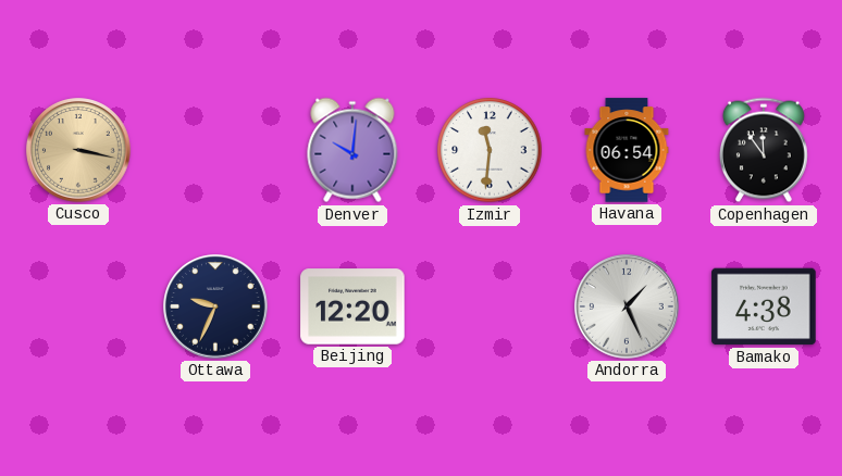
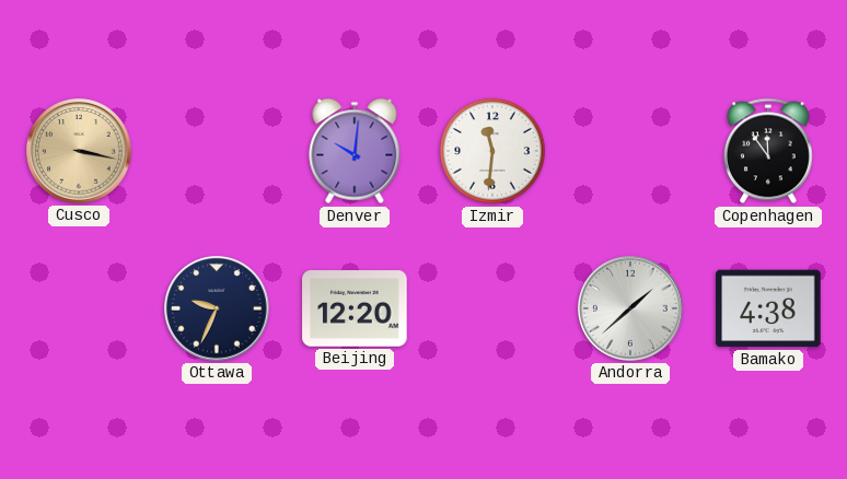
Havana: 06:54 -> none
Andorra: 1:26 -> 1:38
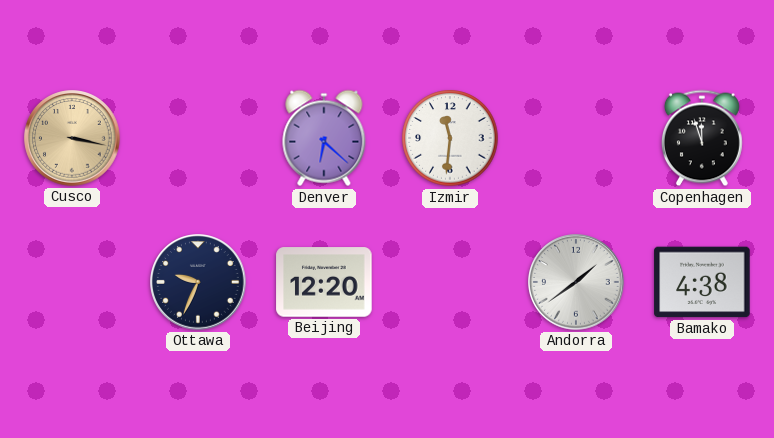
Denver: 10:01 -> 6:22
Copenhagen: 11:54 -> 11:57
Andorra: 1:38 -> 1:39
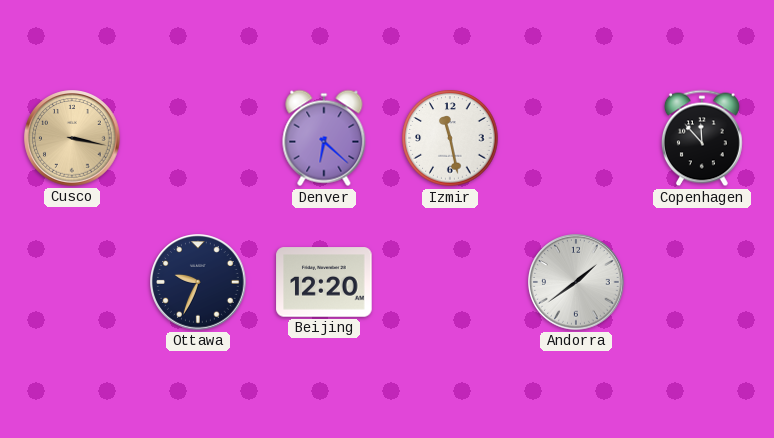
Izmir: 11:31 -> 11:28
Copenhagen: 11:57 -> 11:53
Bamako: 4:38 -> none
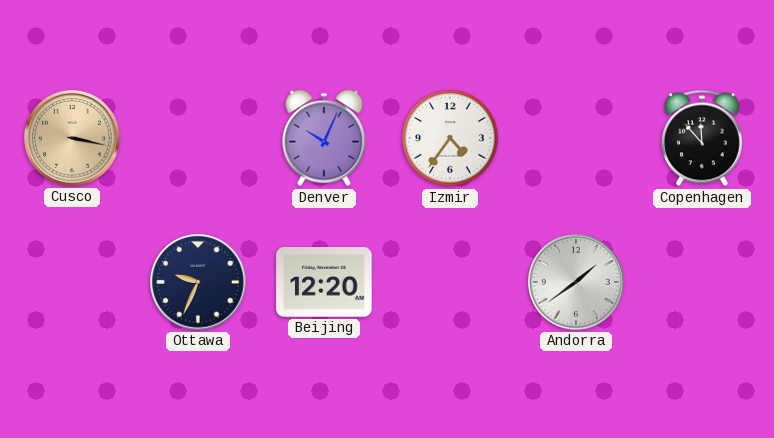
Denver: 6:22 -> 10:04
Izmir: 11:28 -> 4:36
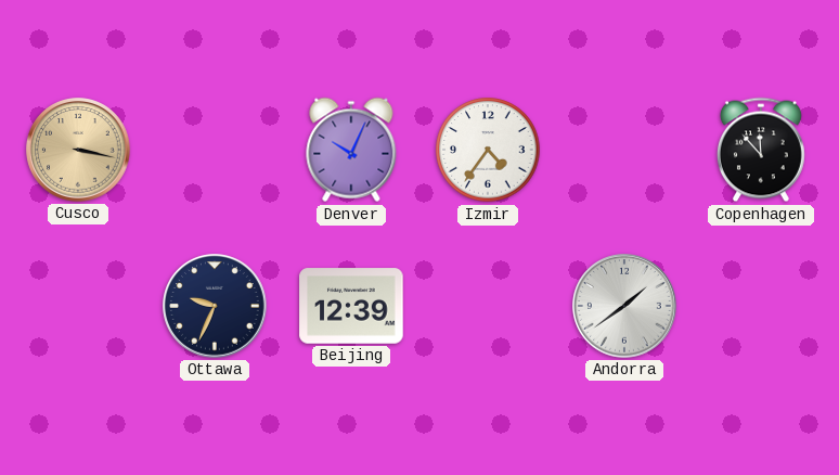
Beijing: 12:20 -> 12:39
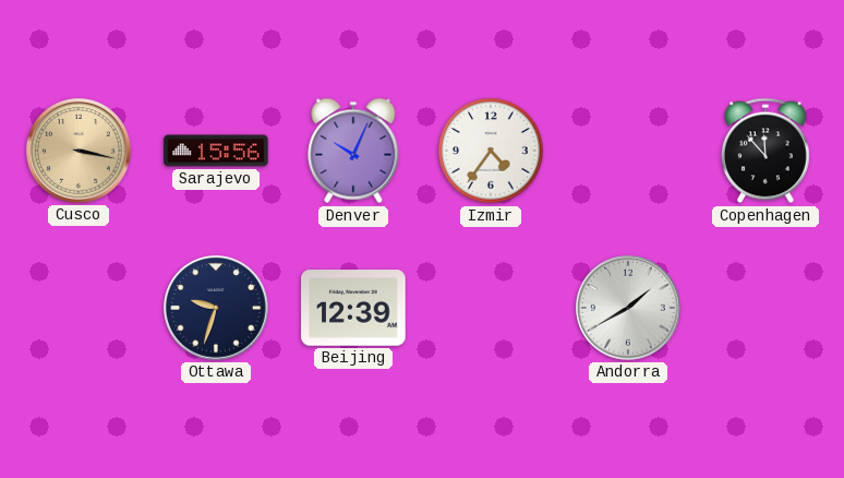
Sarajevo: none -> 15:56
Ottawa: 9:34 -> 9:33
Andorra: 1:39 -> 1:40
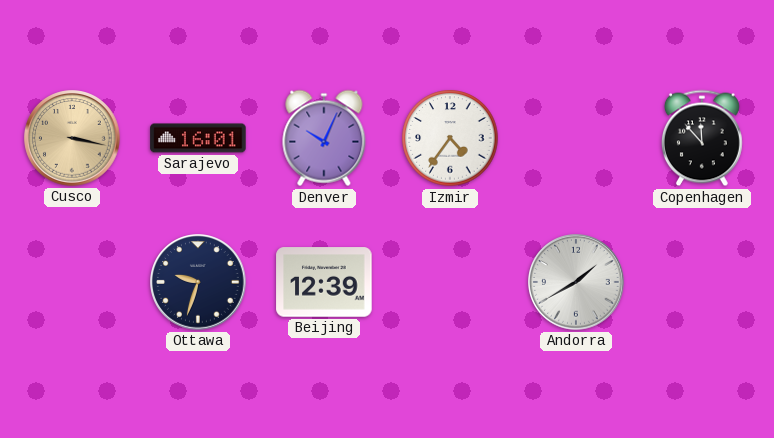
Sarajevo: 15:56 -> 16:01
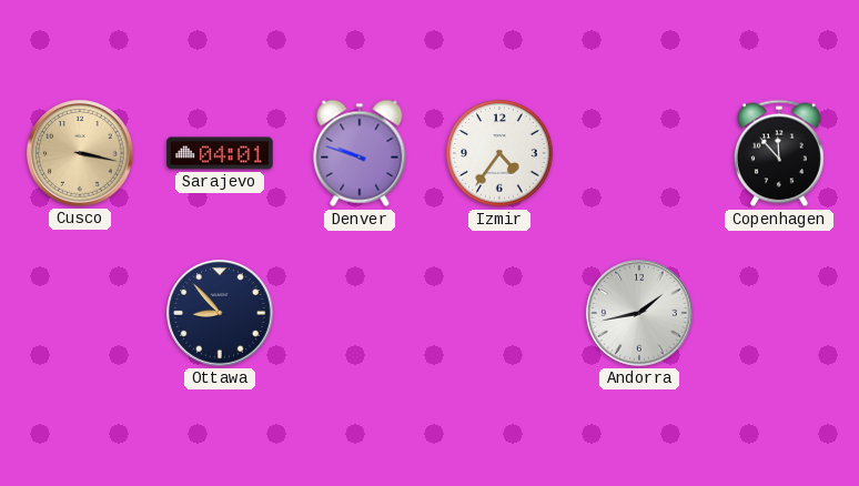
Sarajevo: 16:01 -> 04:01
Denver: 10:04 -> 9:48
Ottawa: 9:33 -> 8:53
Beijing: 12:39 -> none
Andorra: 1:40 -> 1:43
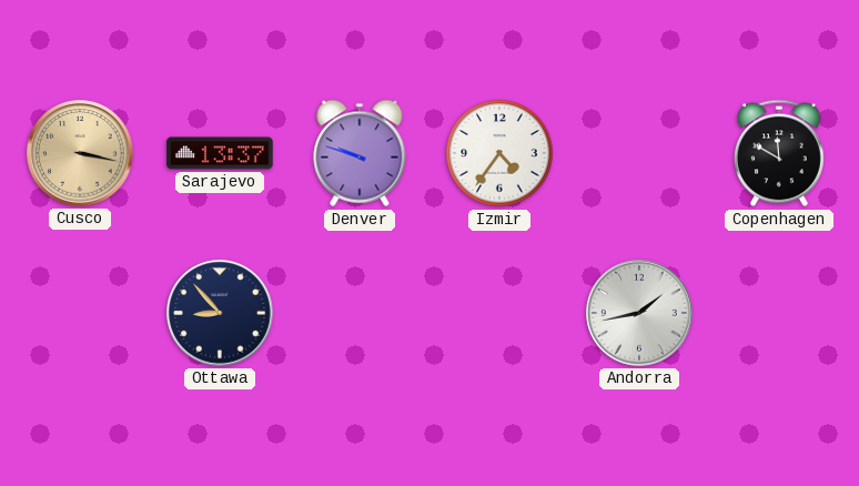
Sarajevo: 04:01 -> 13:37
Copenhagen: 11:53 -> 11:50
